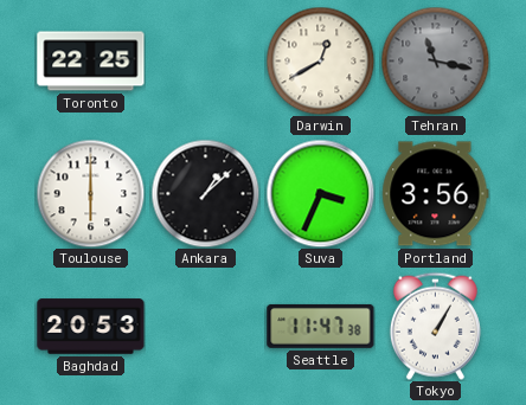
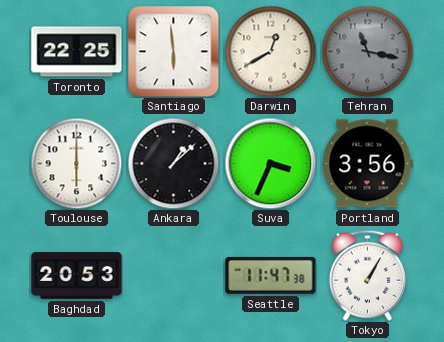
Santiago: none -> 5:59
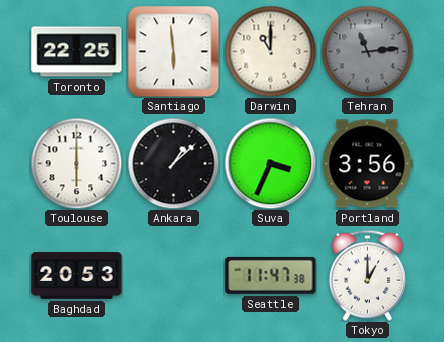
Darwin: 12:40 -> 11:00
Tehran: 11:17 -> 11:14
Tokyo: 1:05 -> 1:00
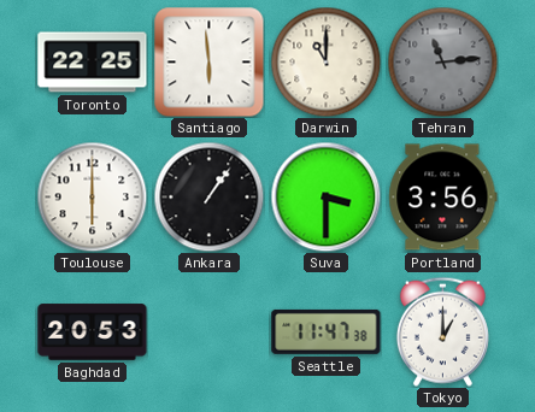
Ankara: 1:08 -> 1:06
Suva: 3:34 -> 3:30
